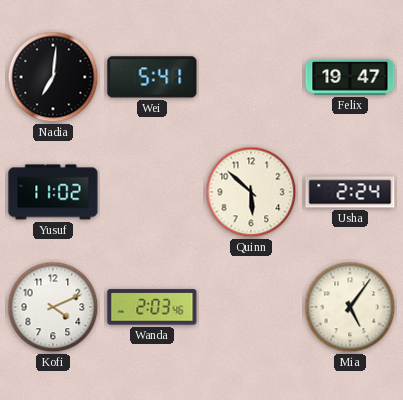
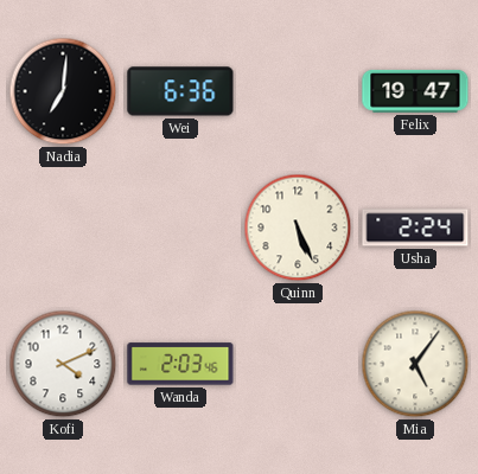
Wei: 5:41 -> 6:36
Yusuf: 11:02 -> none
Quinn: 5:52 -> 5:26
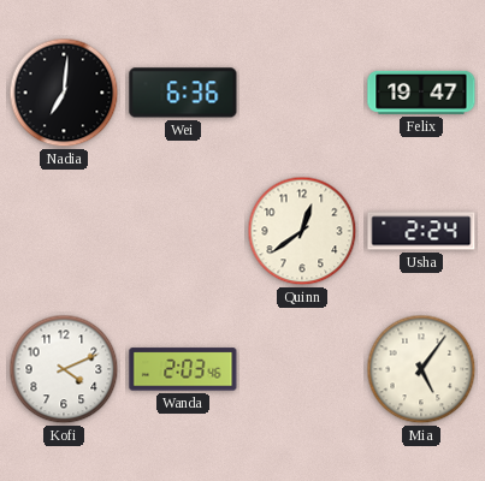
Quinn: 5:26 -> 12:39
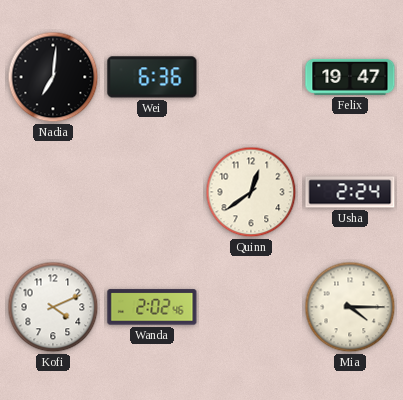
Wanda: 2:03 -> 2:02
Mia: 5:06 -> 4:15
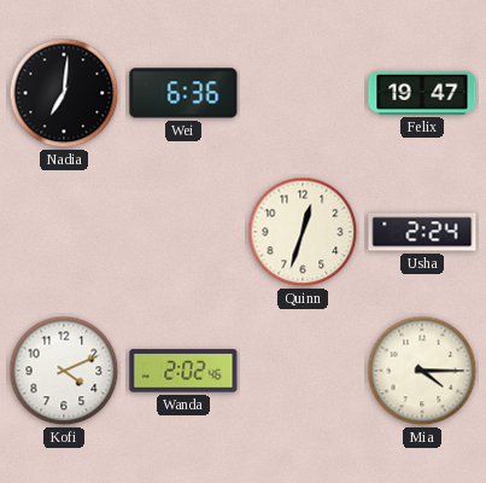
Quinn: 12:39 -> 12:33
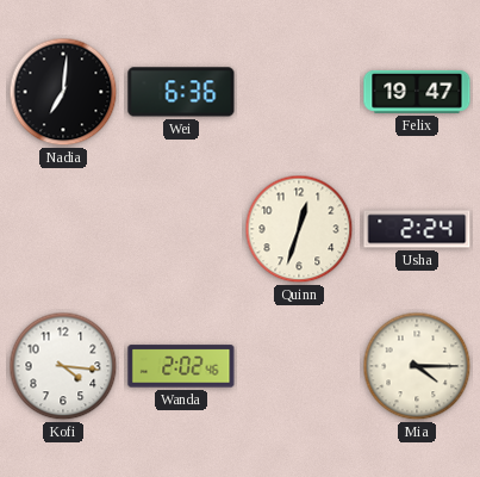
Kofi: 4:11 -> 4:16
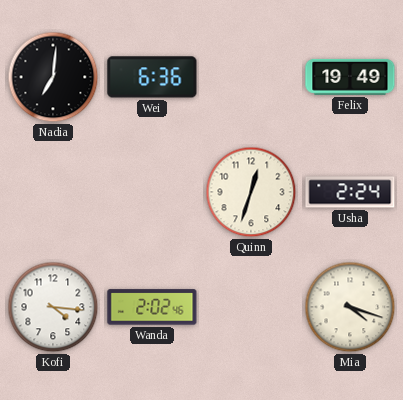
Felix: 19:47 -> 19:49
Mia: 4:15 -> 4:18
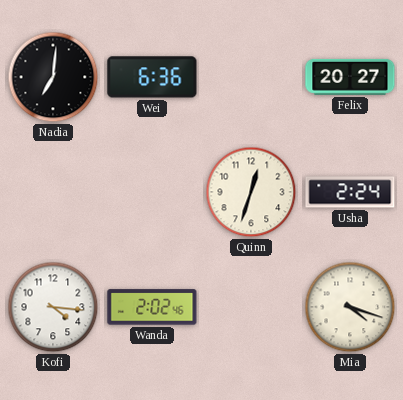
Felix: 19:49 -> 20:27
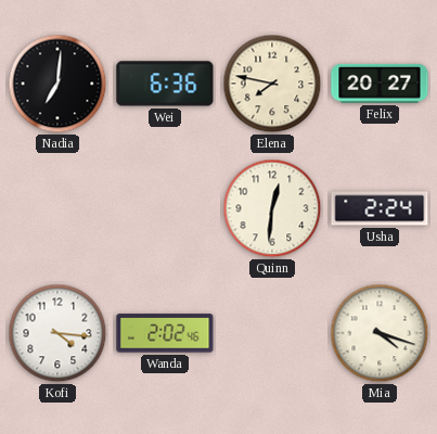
Elena: none -> 7:47
Quinn: 12:33 -> 12:31
